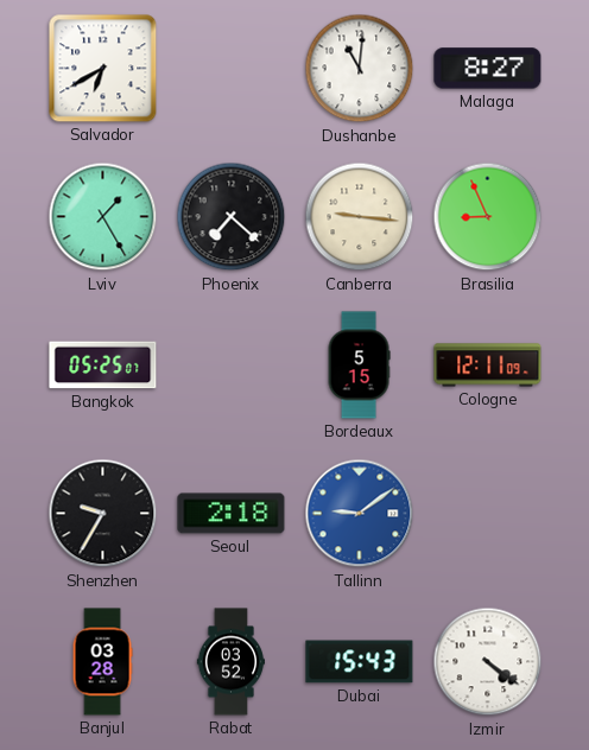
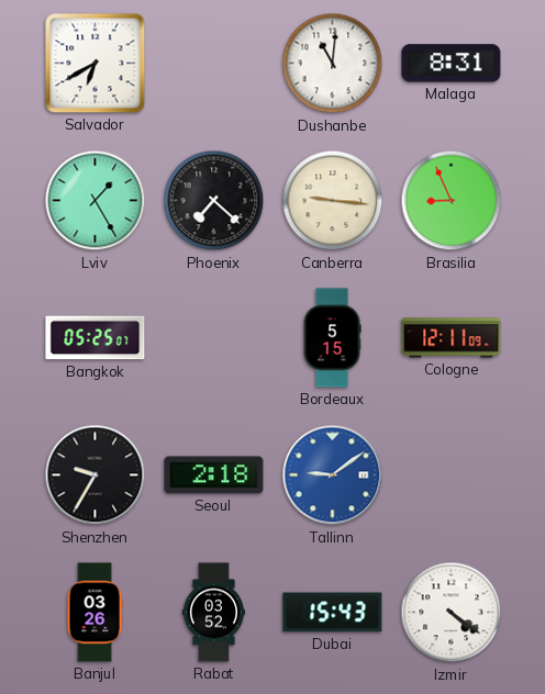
Malaga: 8:27 -> 8:31
Banjul: 03:28 -> 03:26
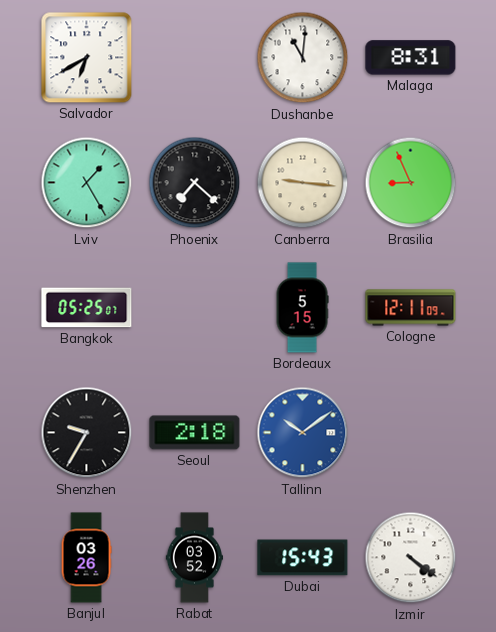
Tallinn: 9:09 -> 10:09
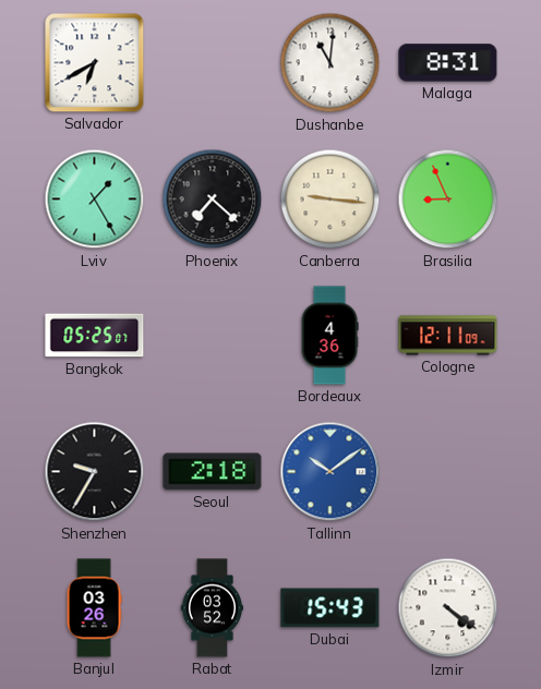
Bordeaux: 5:15 -> 4:36
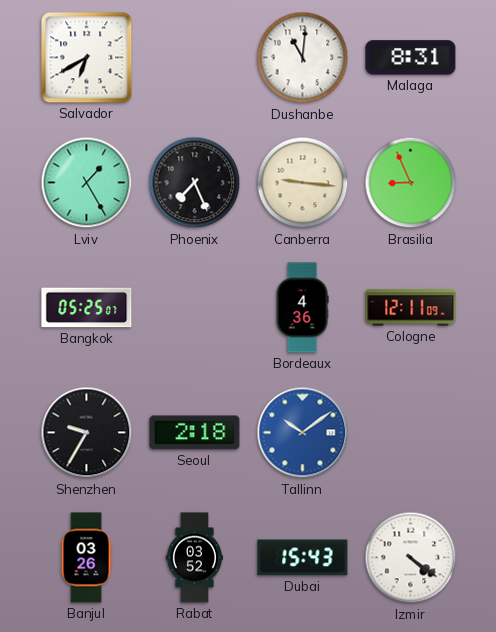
Phoenix: 7:22 -> 7:26
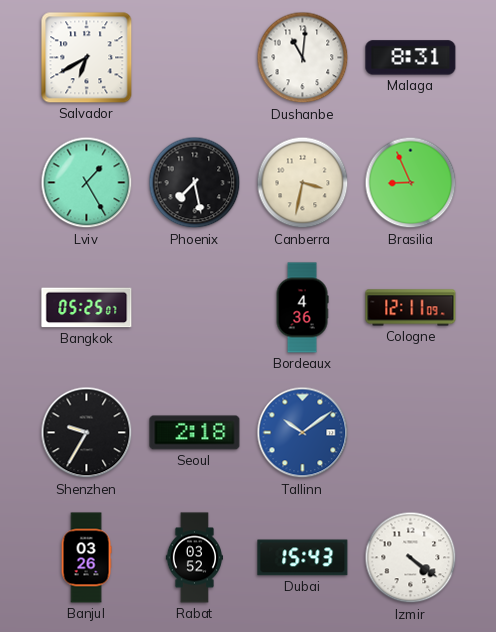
Phoenix: 7:26 -> 7:28
Canberra: 9:16 -> 3:32
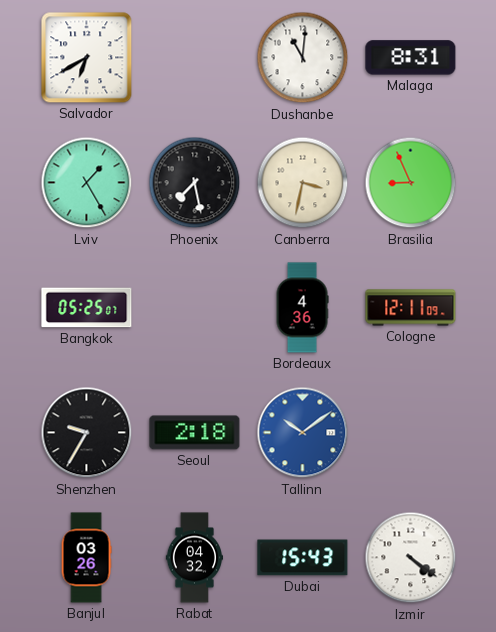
Rabat: 03:52 -> 04:32
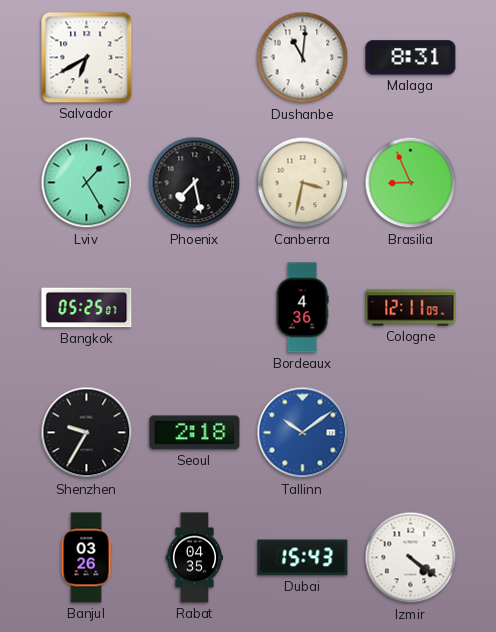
Rabat: 04:32 -> 04:35
